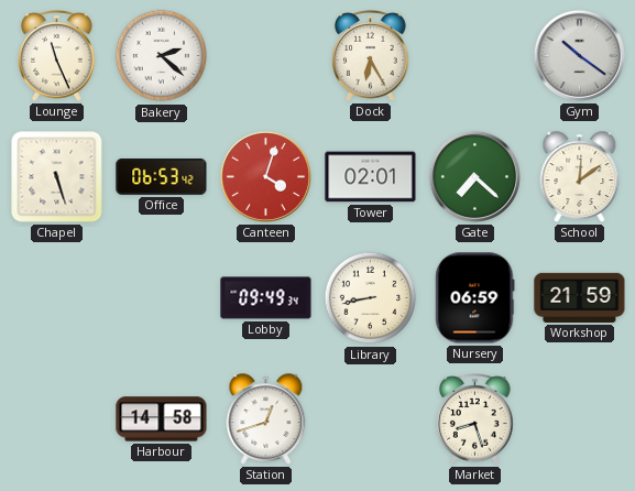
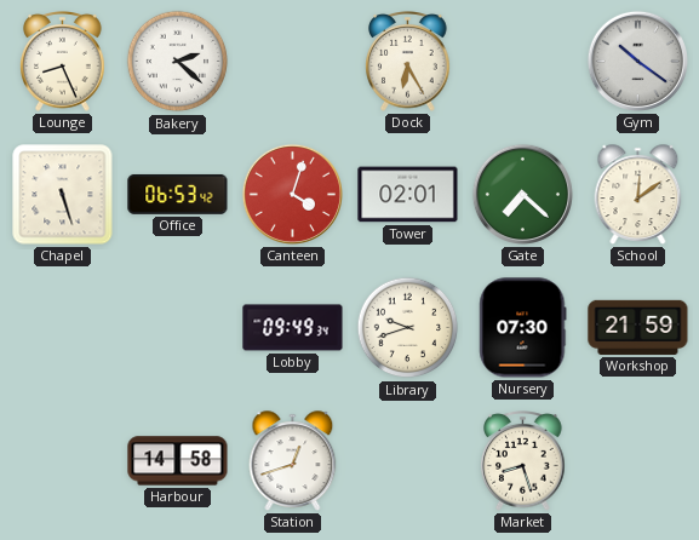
Lounge: 11:26 -> 8:26
Library: 8:43 -> 9:42
Nursery: 06:59 -> 07:30
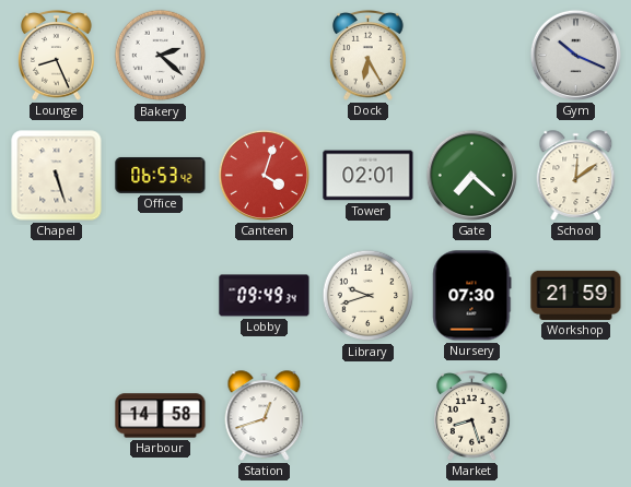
Gym: 10:21 -> 10:19
